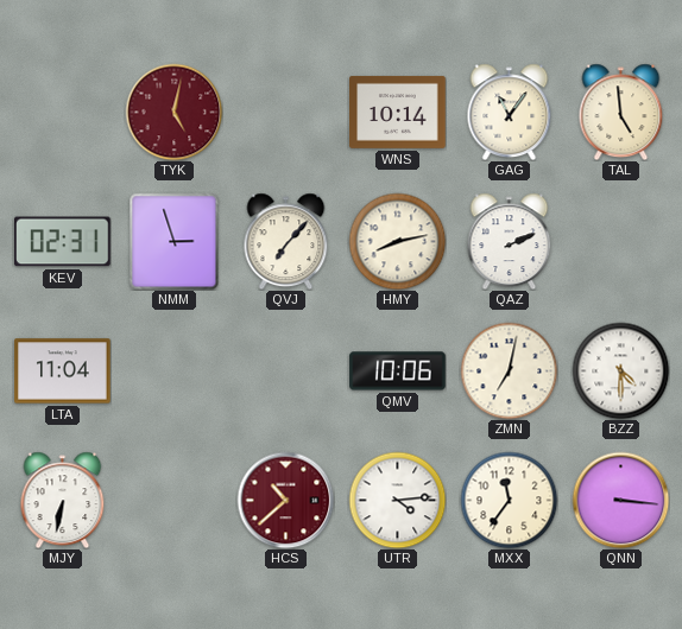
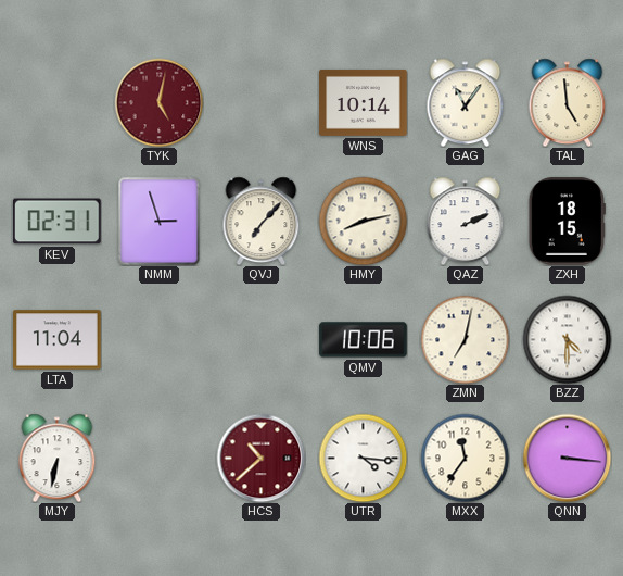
ZXH: none -> 18:15
UTR: 4:14 -> 4:16
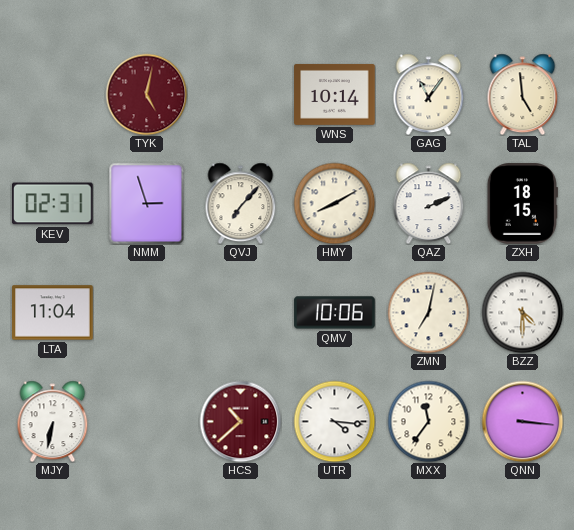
HMY: 8:13 -> 8:10
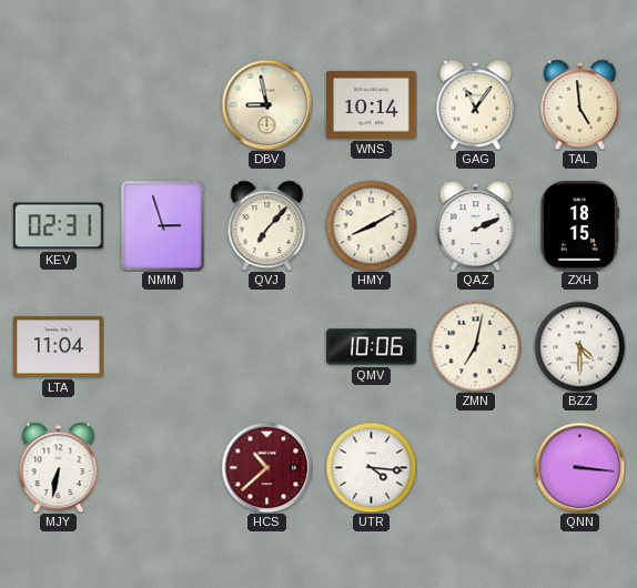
TYK: 5:02 -> none
DBV: none -> 8:58
MXX: 11:36 -> none
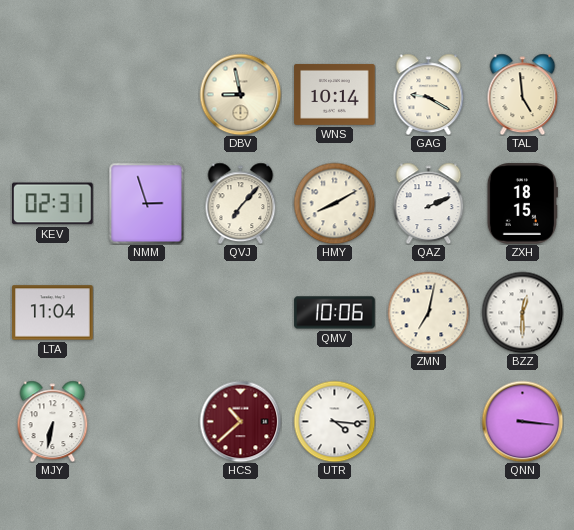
GAG: 11:06 -> 9:20
BZZ: 4:30 -> 12:30
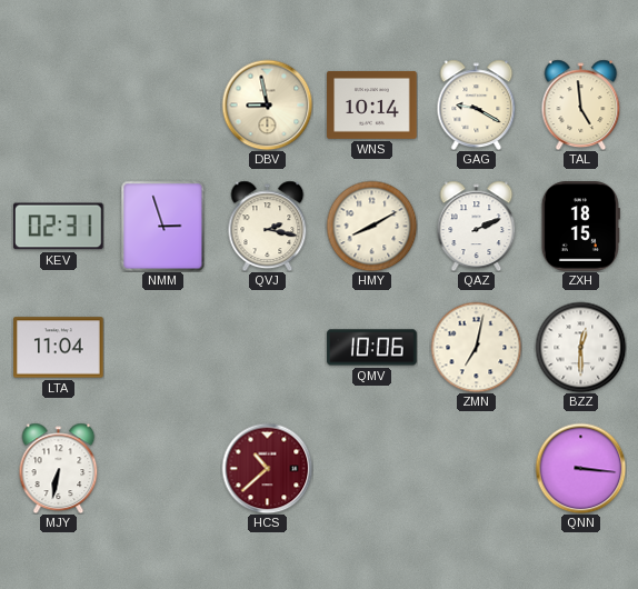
QVJ: 7:07 -> 2:17
UTR: 4:16 -> none
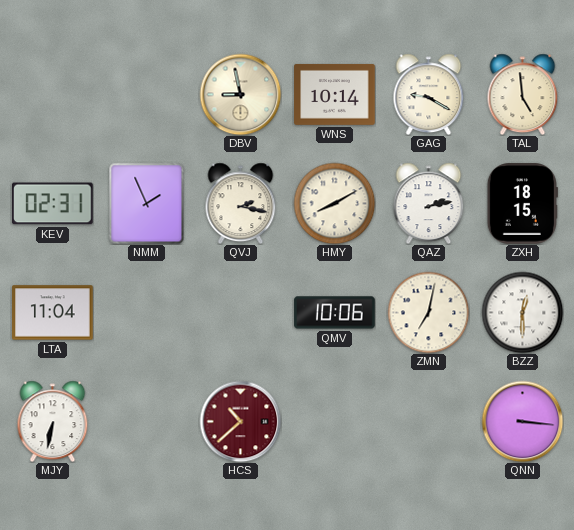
NMM: 2:57 -> 1:56
QAZ: 2:11 -> 2:13
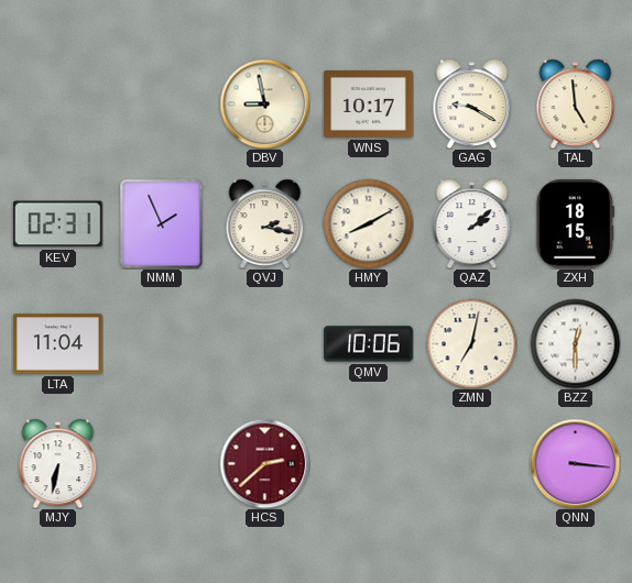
WNS: 10:14 -> 10:17
QAZ: 2:13 -> 2:08
HCS: 10:38 -> 2:38
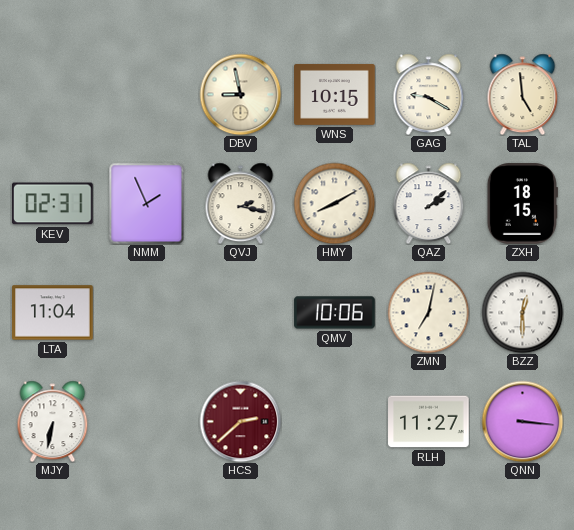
WNS: 10:17 -> 10:15
RLH: none -> 11:27
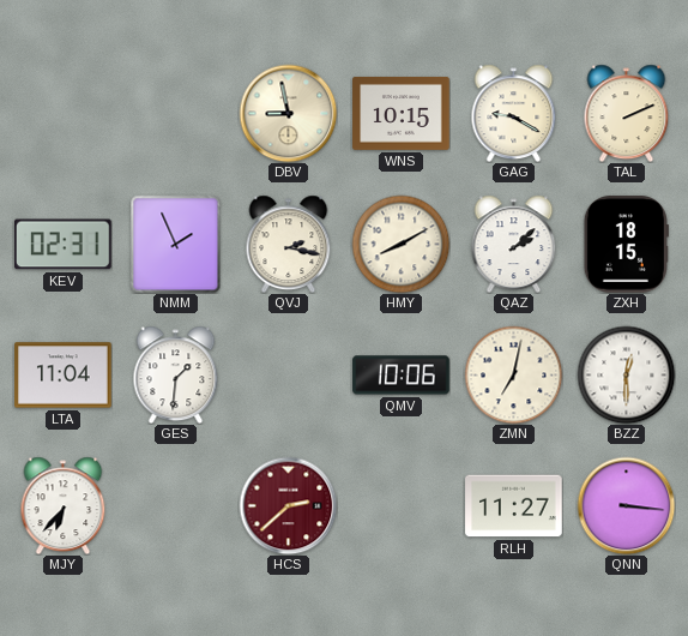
TAL: 4:59 -> 2:11
GES: none -> 1:31
MJY: 6:32 -> 6:37
